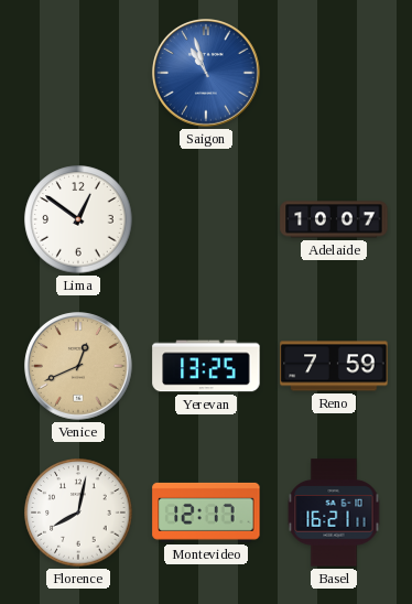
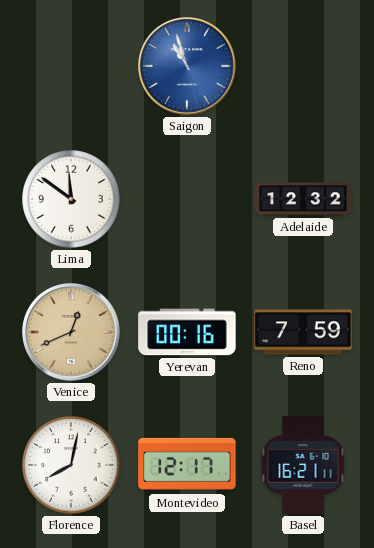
Lima: 12:51 -> 11:51
Adelaide: 10:07 -> 12:32
Yerevan: 13:25 -> 00:16
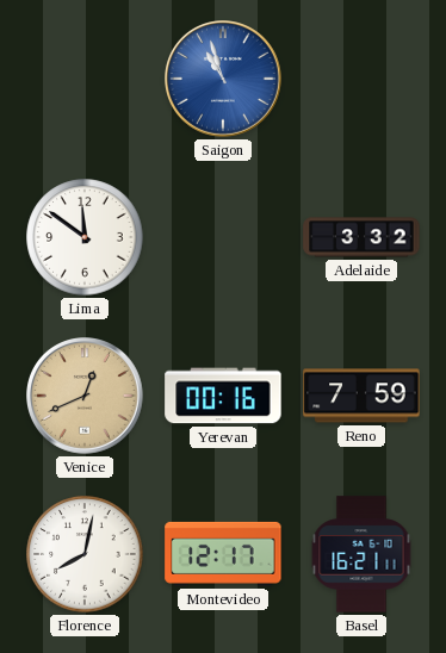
Adelaide: 12:32 -> 3:32
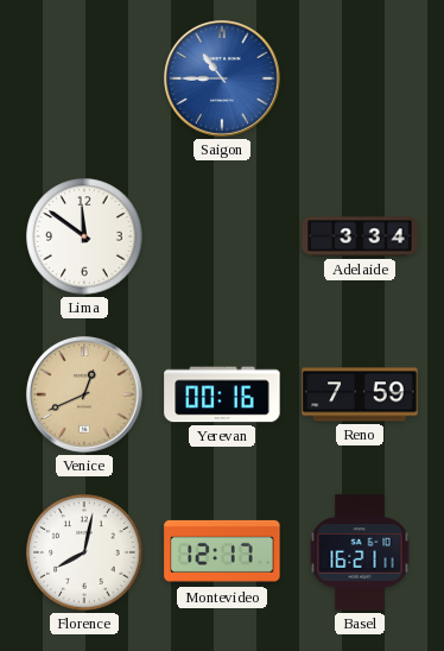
Saigon: 10:57 -> 10:45
Adelaide: 3:32 -> 3:34
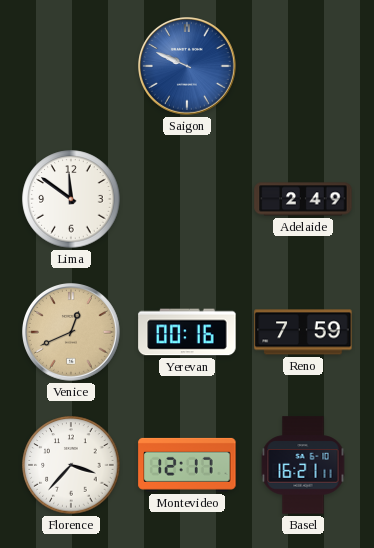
Saigon: 10:45 -> 9:49
Adelaide: 3:34 -> 2:49
Florence: 8:02 -> 3:37
